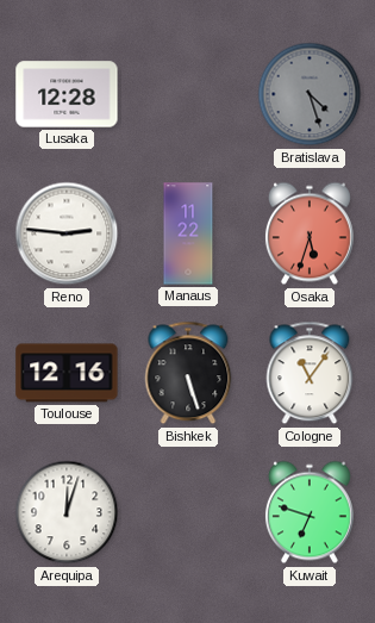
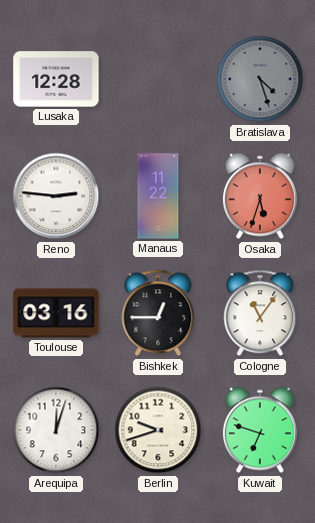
Toulouse: 12:16 -> 03:16
Bishkek: 5:27 -> 12:45
Berlin: none -> 9:42
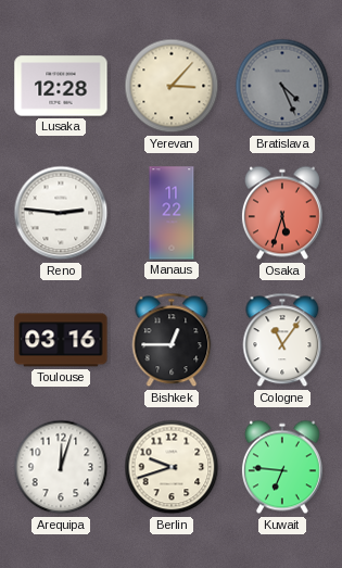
Yerevan: none -> 3:07
Bratislava: 4:27 -> 4:26
Kuwait: 6:48 -> 6:46
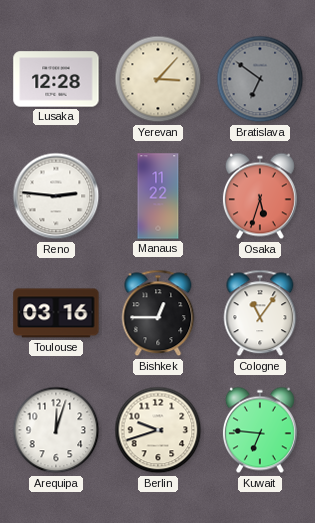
Bratislava: 4:26 -> 6:51
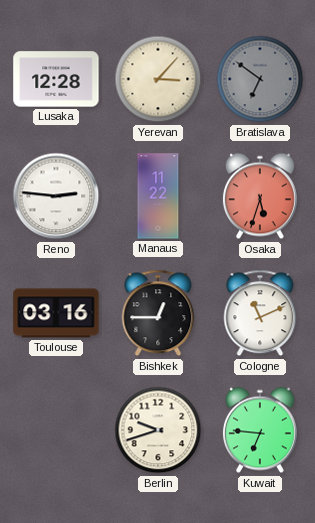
Cologne: 11:06 -> 11:11
Arequipa: 12:03 -> none
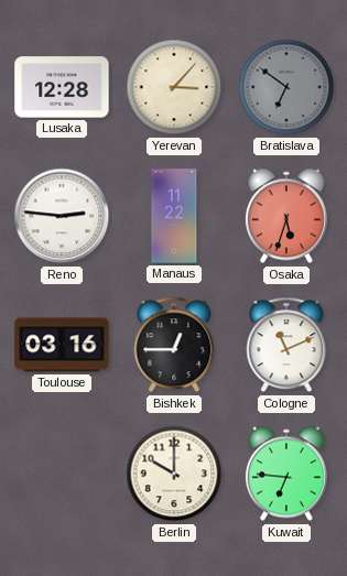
Berlin: 9:42 -> 10:00
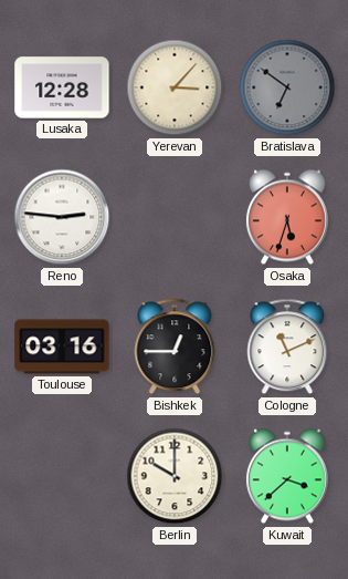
Manaus: 11:22 -> none
Kuwait: 6:46 -> 3:38
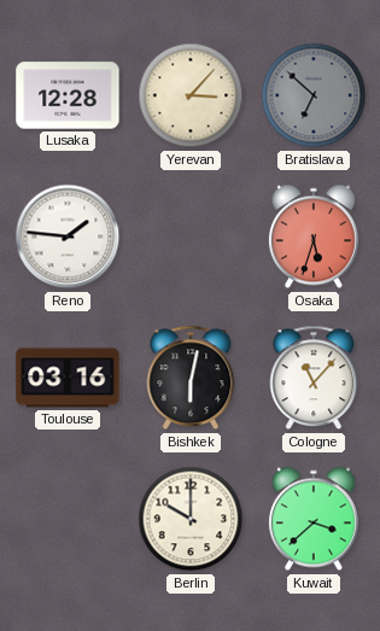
Bratislava: 6:51 -> 6:52
Reno: 2:46 -> 1:46
Bishkek: 12:45 -> 6:02
Cologne: 11:11 -> 11:07
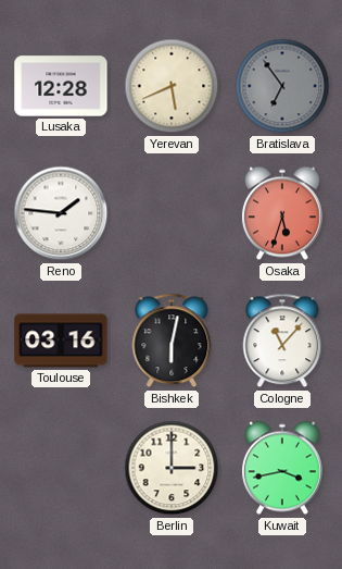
Yerevan: 3:07 -> 5:41
Bratislava: 6:52 -> 6:54
Berlin: 10:00 -> 3:00
Kuwait: 3:38 -> 3:43
